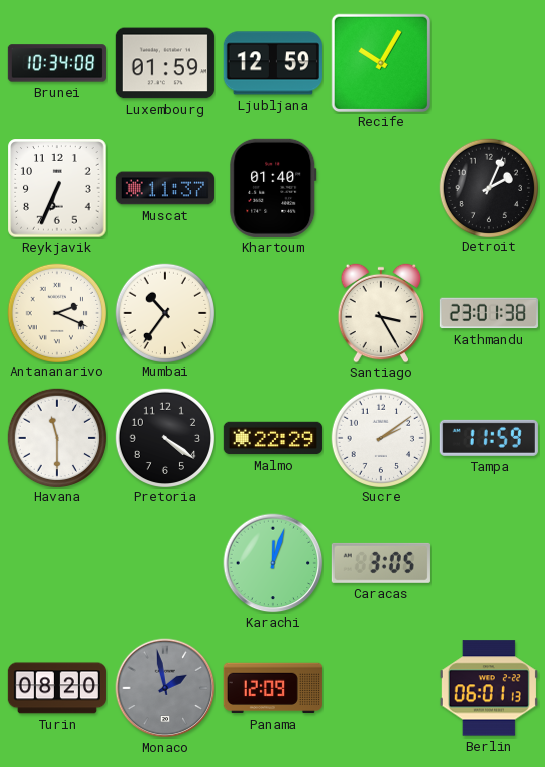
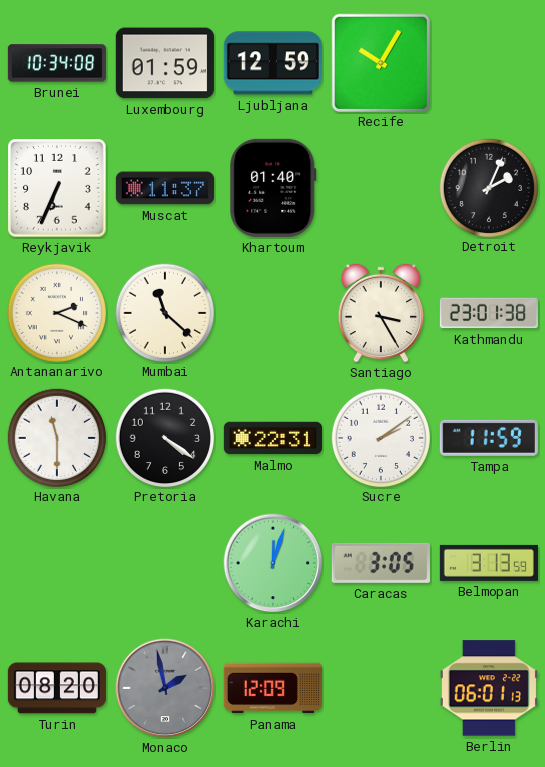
Mumbai: 10:36 -> 11:22
Malmo: 22:29 -> 22:31
Belmopan: none -> 3:13
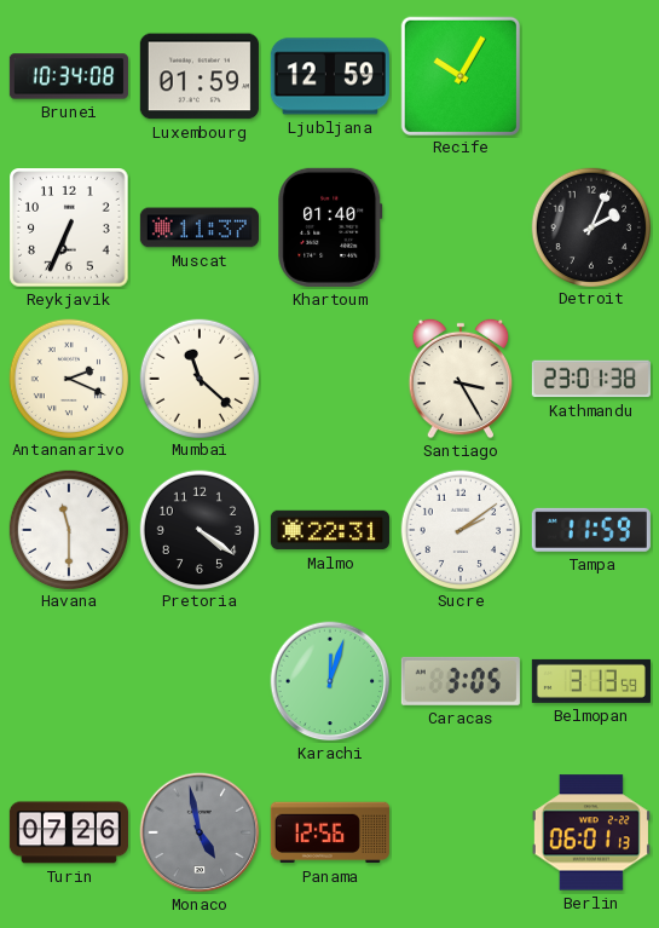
Turin: 08:20 -> 07:26
Monaco: 1:58 -> 4:58
Panama: 12:09 -> 12:56
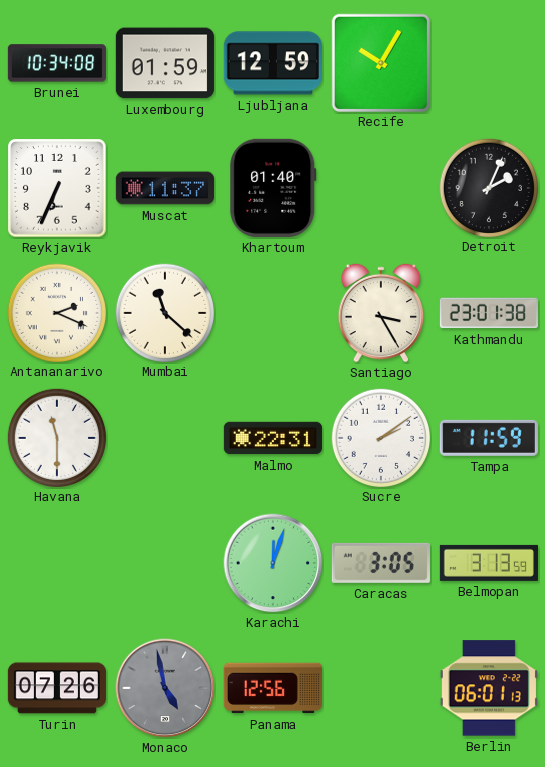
Pretoria: 4:21 -> none
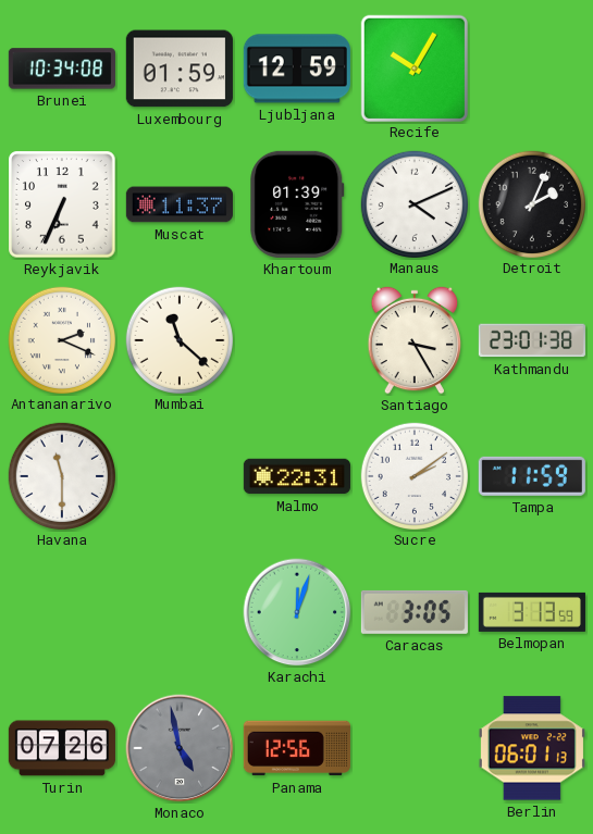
Khartoum: 01:40 -> 01:39
Manaus: none -> 4:11
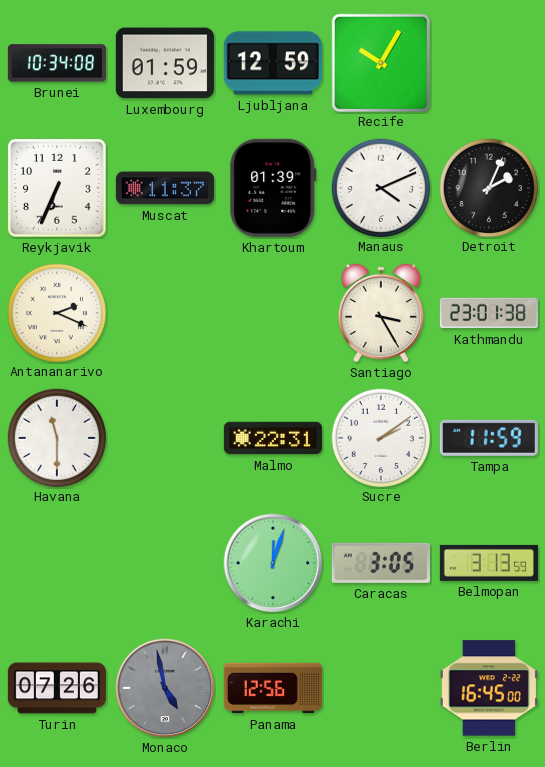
Mumbai: 11:22 -> none
Berlin: 06:01 -> 16:45
